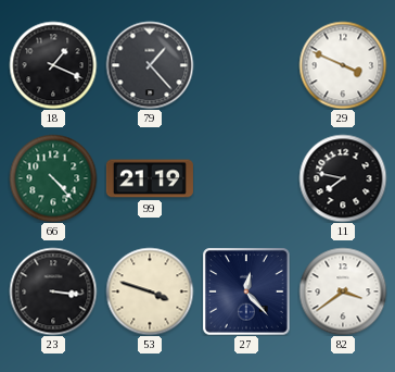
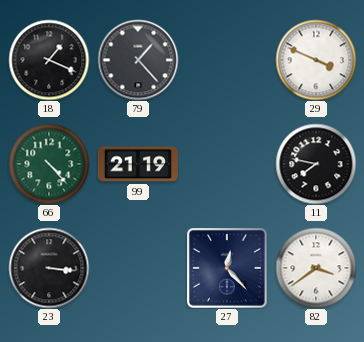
53: 3:48 -> none
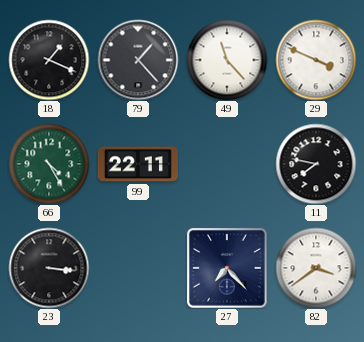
49: none -> 11:23
66: 4:23 -> 4:25
99: 21:19 -> 22:11
27: 12:23 -> 7:23
